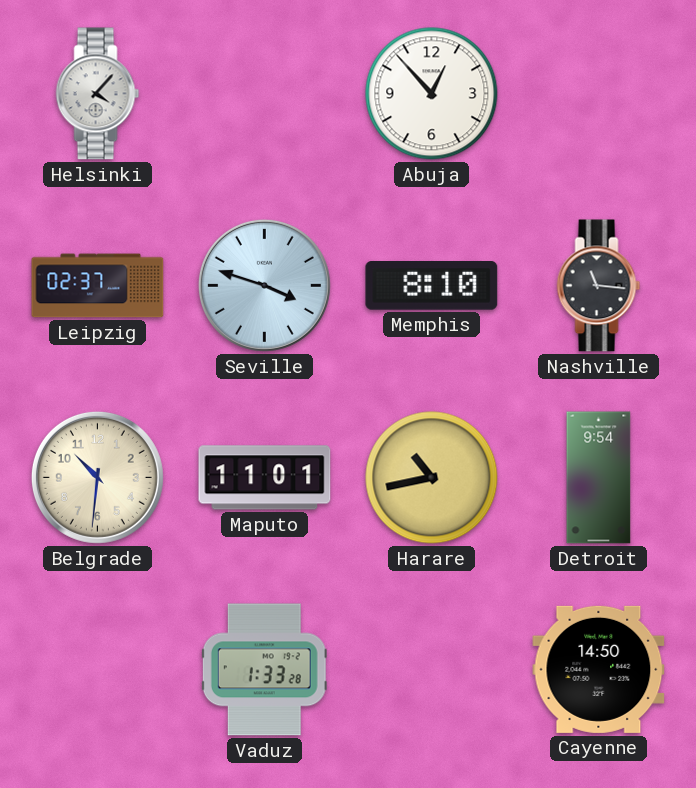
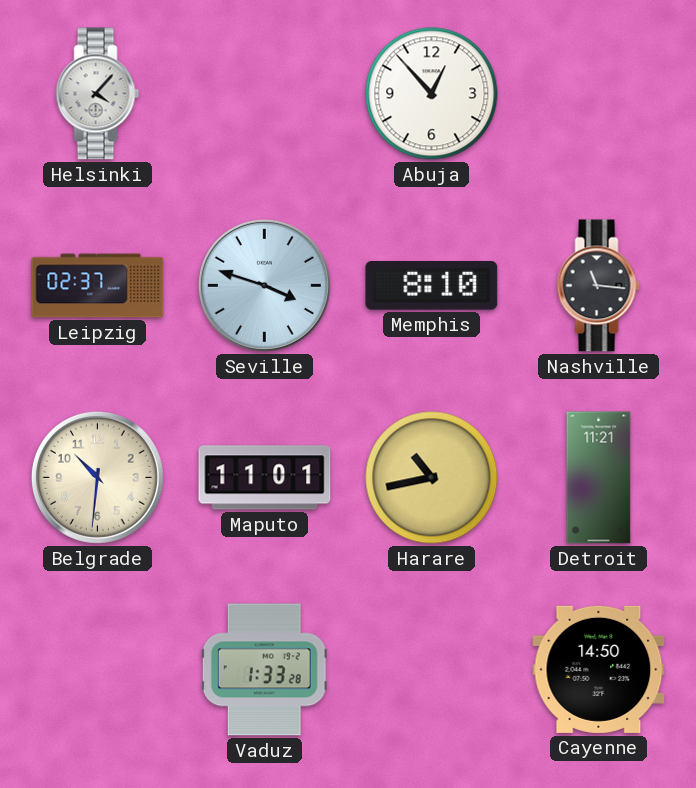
Detroit: 9:54 -> 11:21
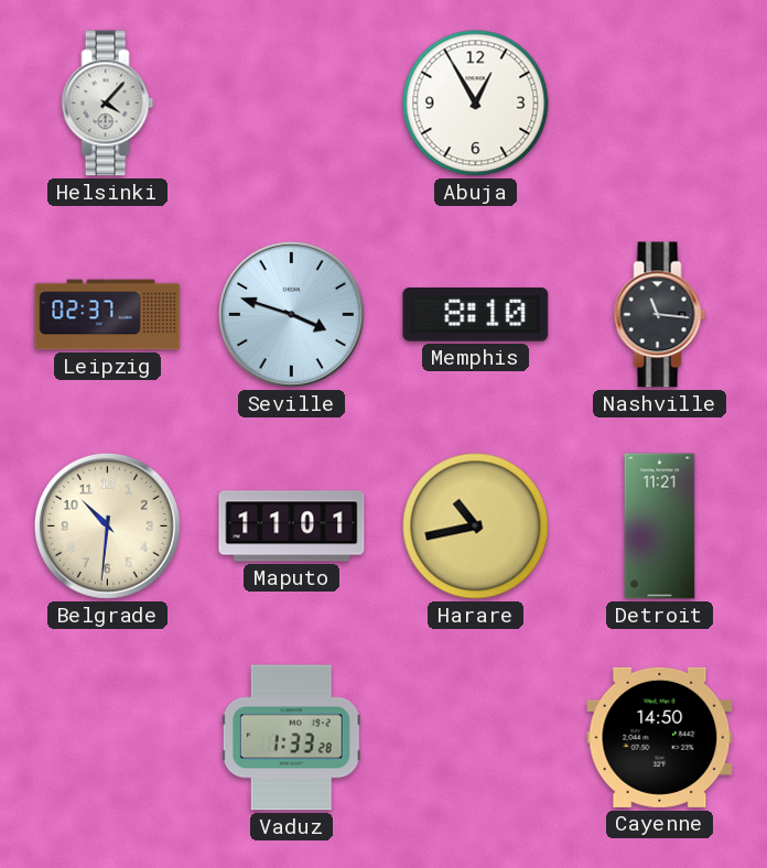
Abuja: 12:53 -> 12:55
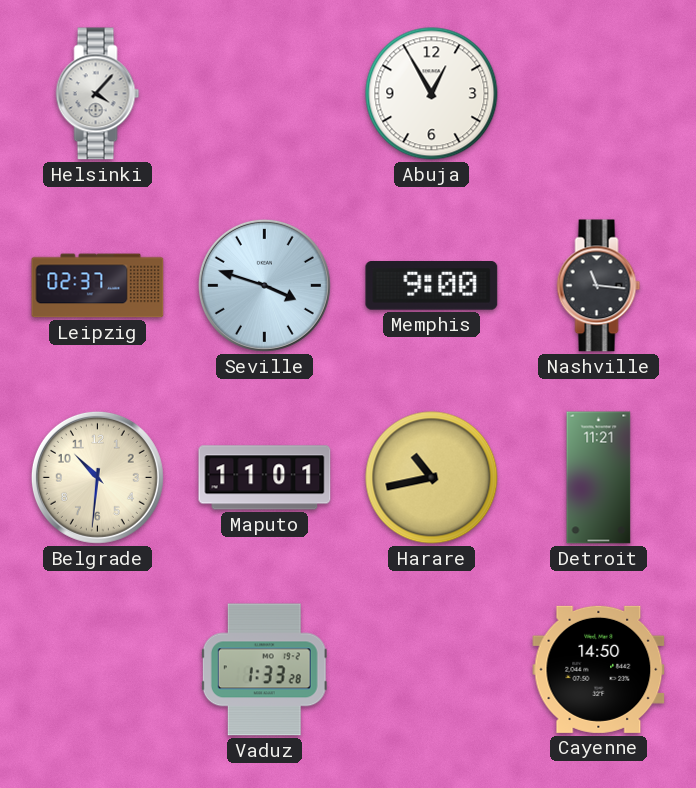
Memphis: 8:10 -> 9:00
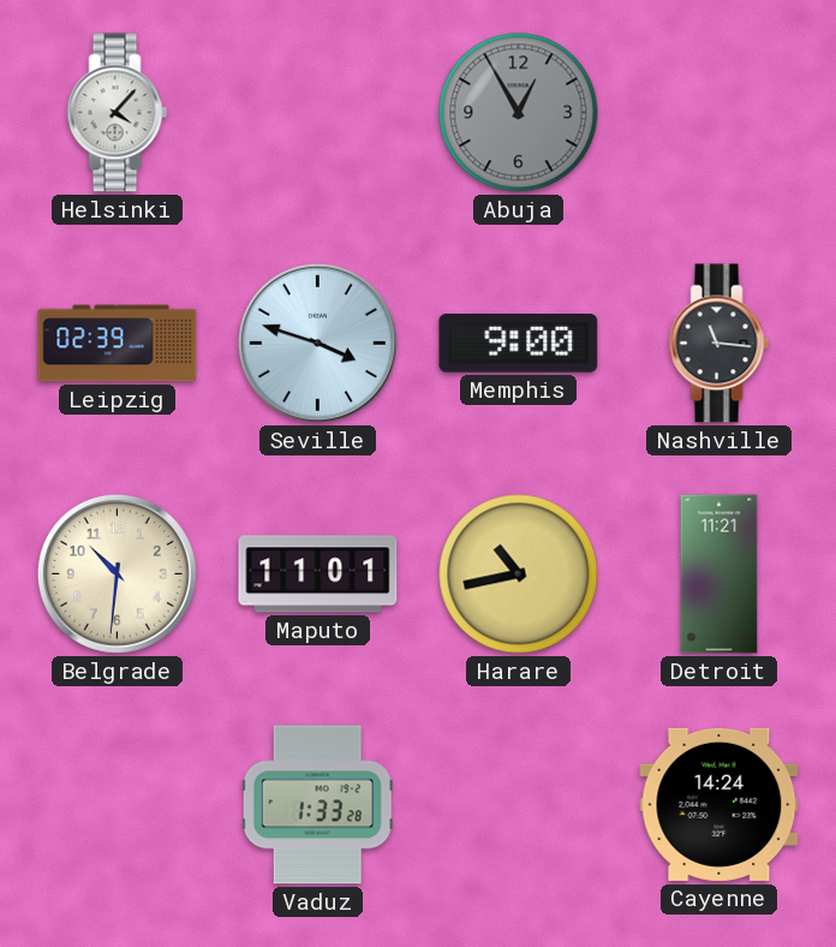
Abuja dial: white -> grey
Leipzig: 02:37 -> 02:39
Cayenne: 14:50 -> 14:24
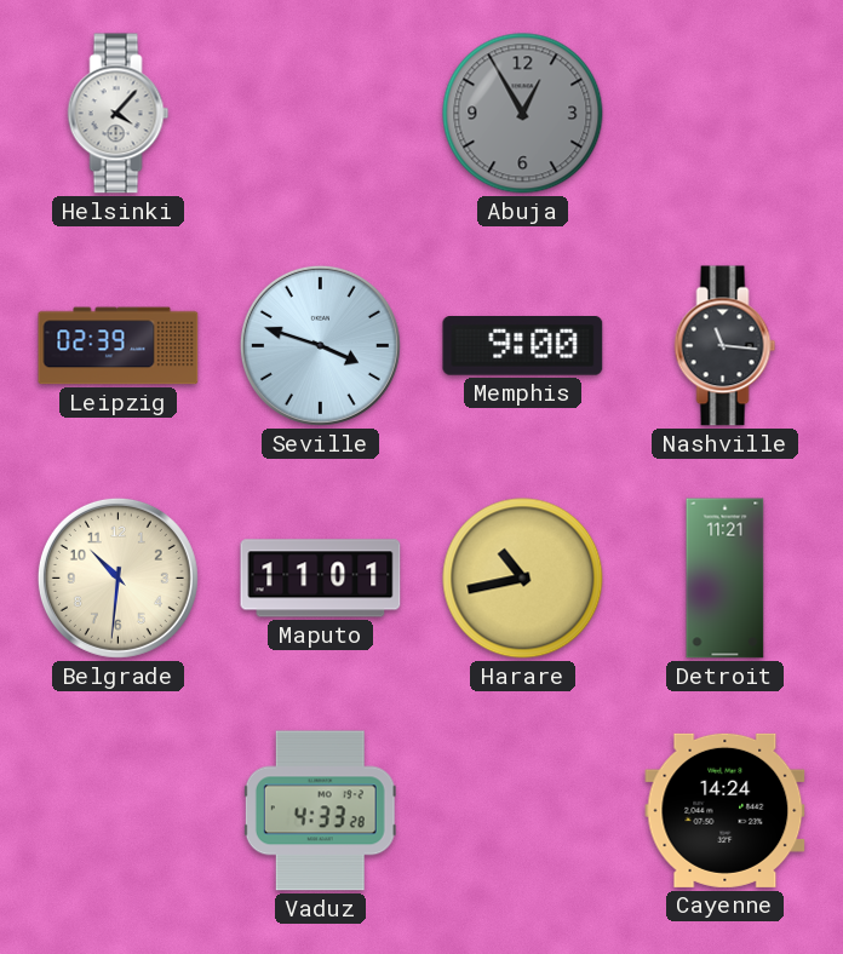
Vaduz: 1:33 -> 4:33
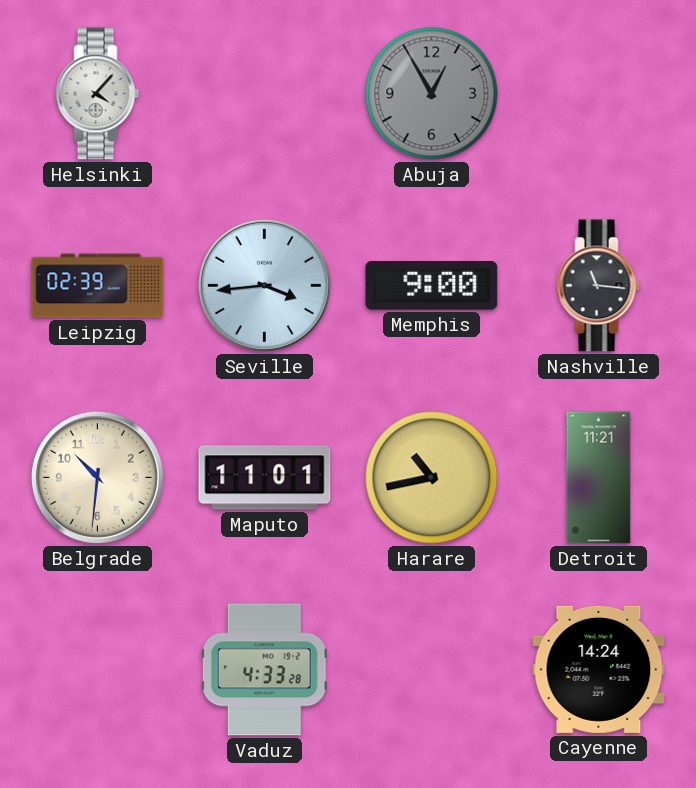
Seville: 3:48 -> 3:44
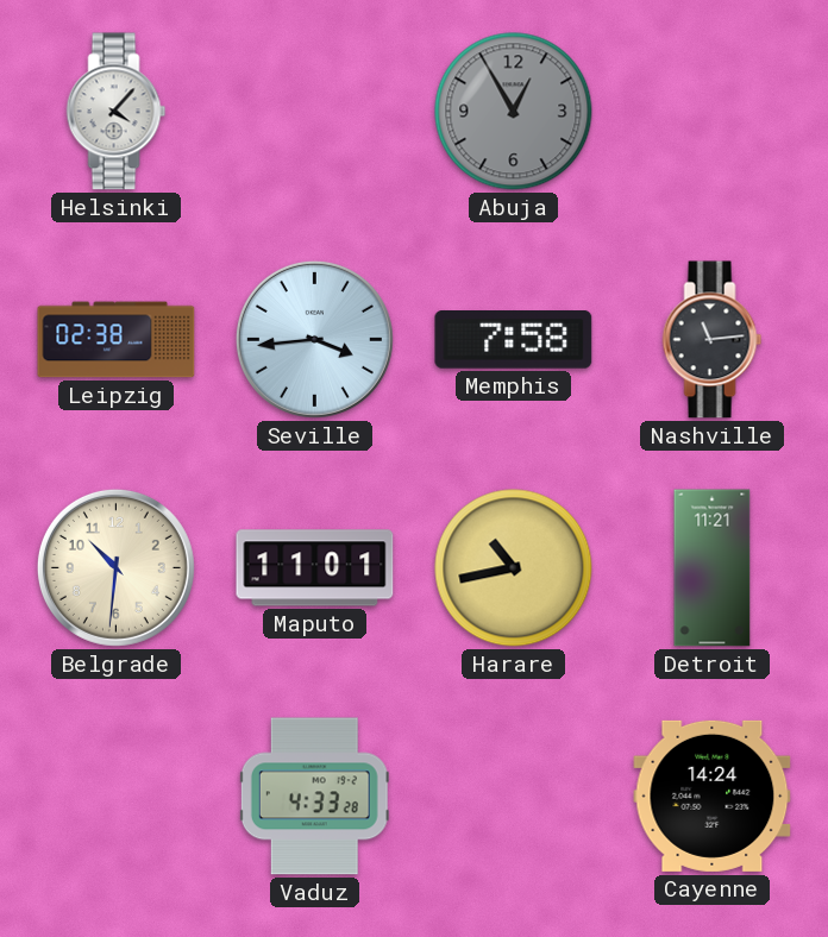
Leipzig: 02:39 -> 02:38
Memphis: 9:00 -> 7:58
Nashville: 11:16 -> 11:14
